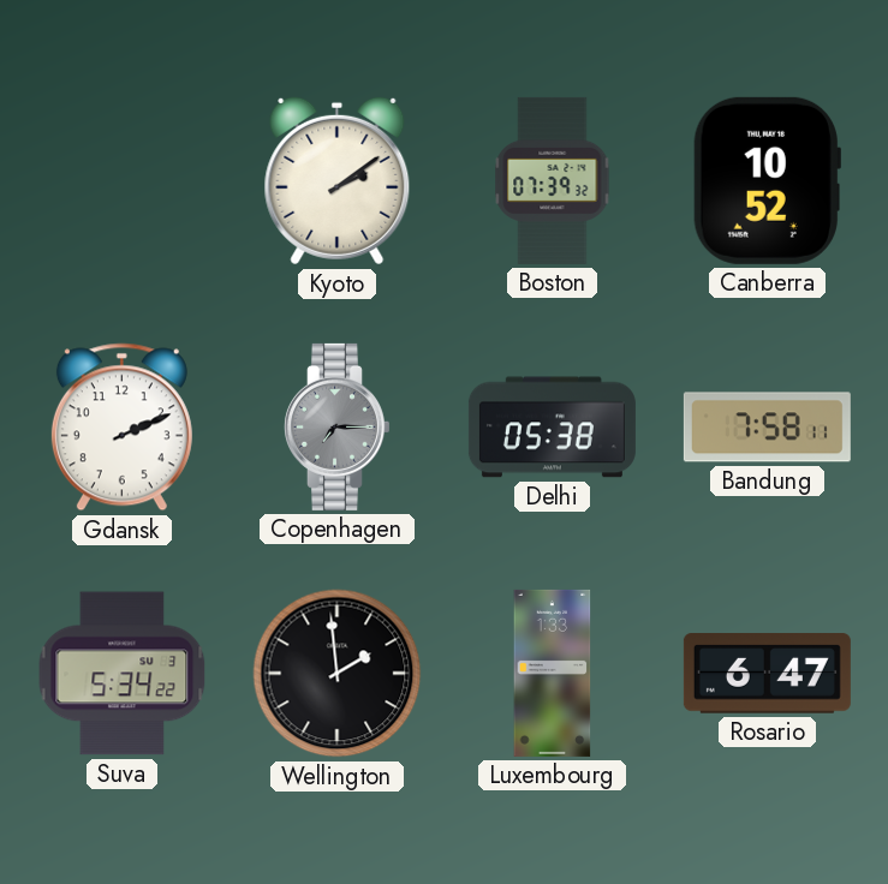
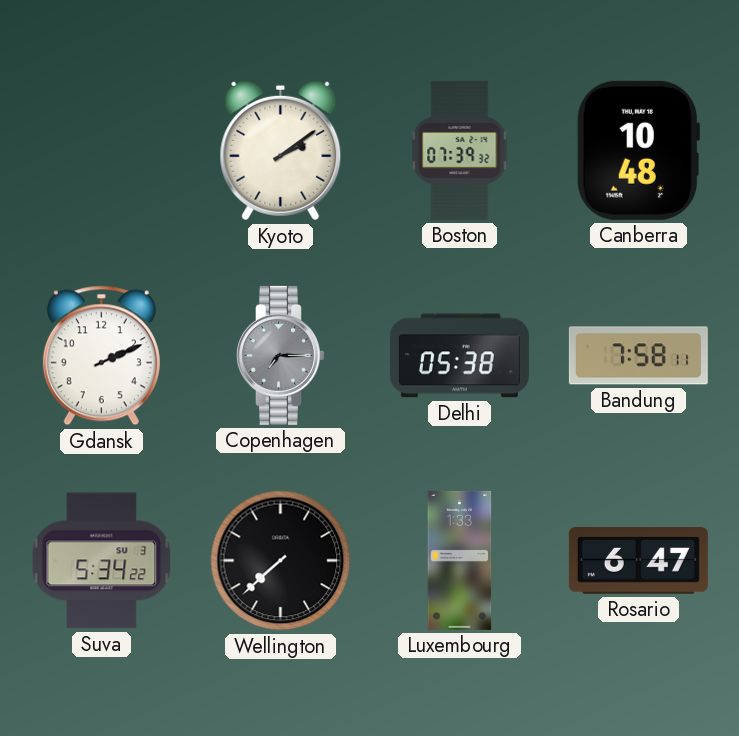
Canberra: 10:52 -> 10:48
Wellington: 1:59 -> 7:38
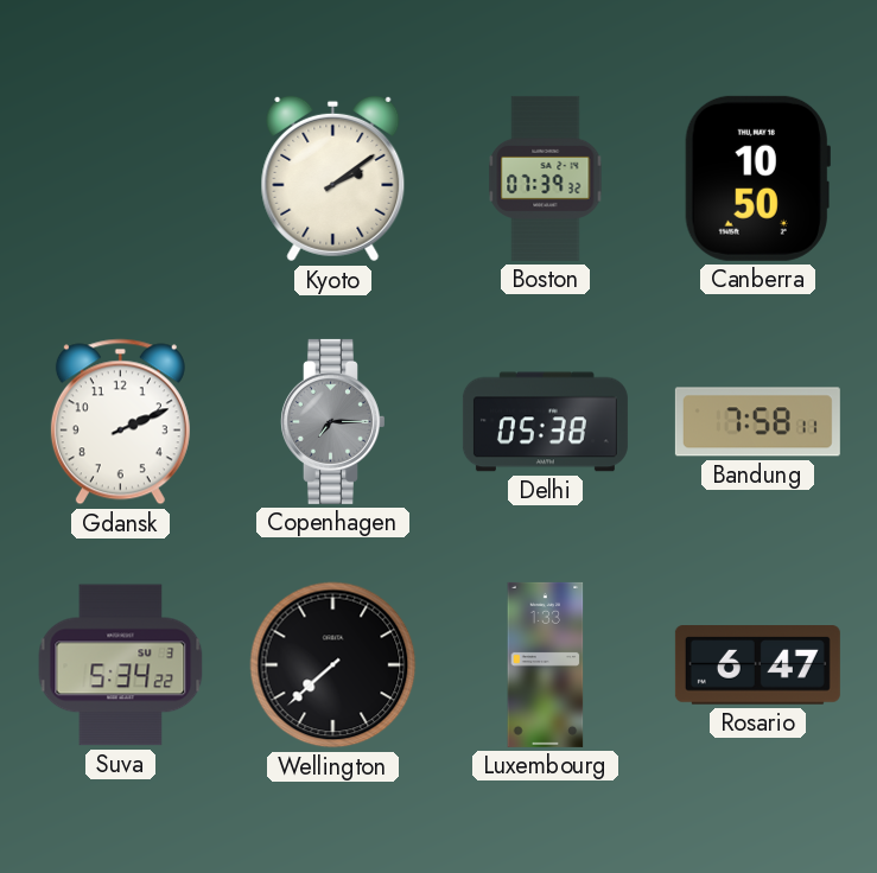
Canberra: 10:48 -> 10:50
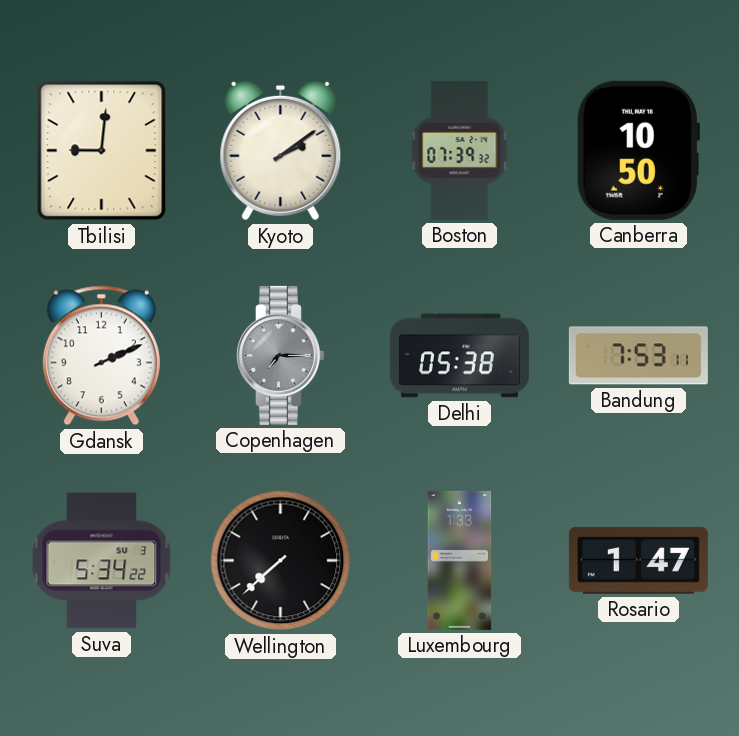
Tbilisi: none -> 9:01
Bandung: 7:58 -> 7:53
Rosario: 6:47 -> 1:47
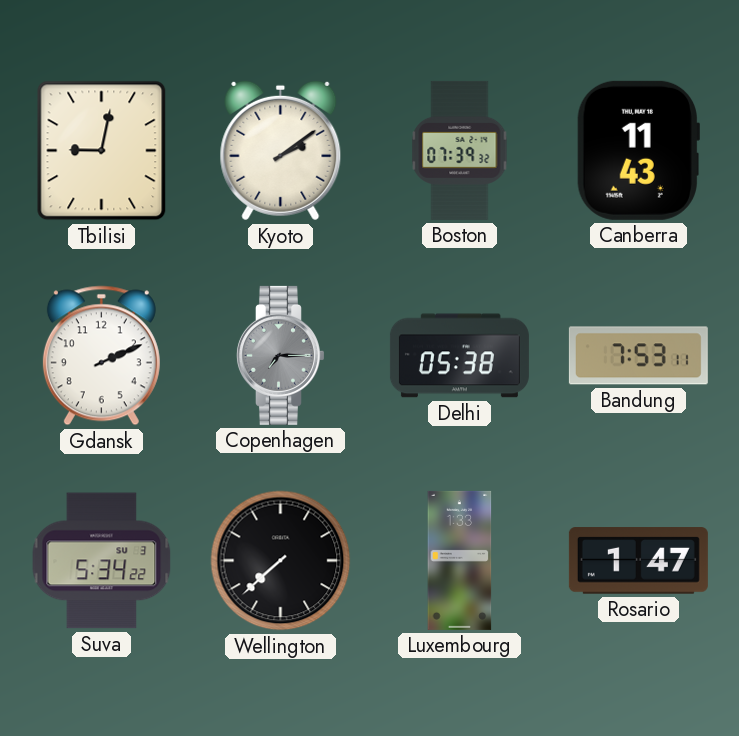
Tbilisi: 9:01 -> 9:02
Canberra: 10:50 -> 11:43
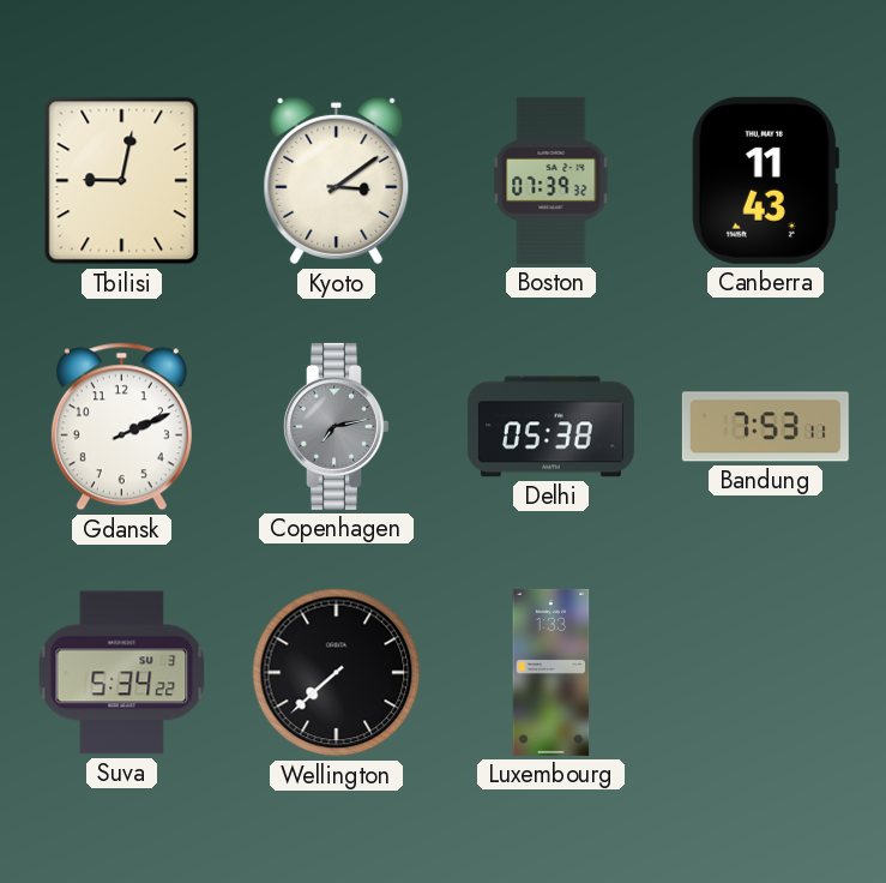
Kyoto: 2:09 -> 3:09
Copenhagen: 7:15 -> 7:13
Rosario: 1:47 -> none
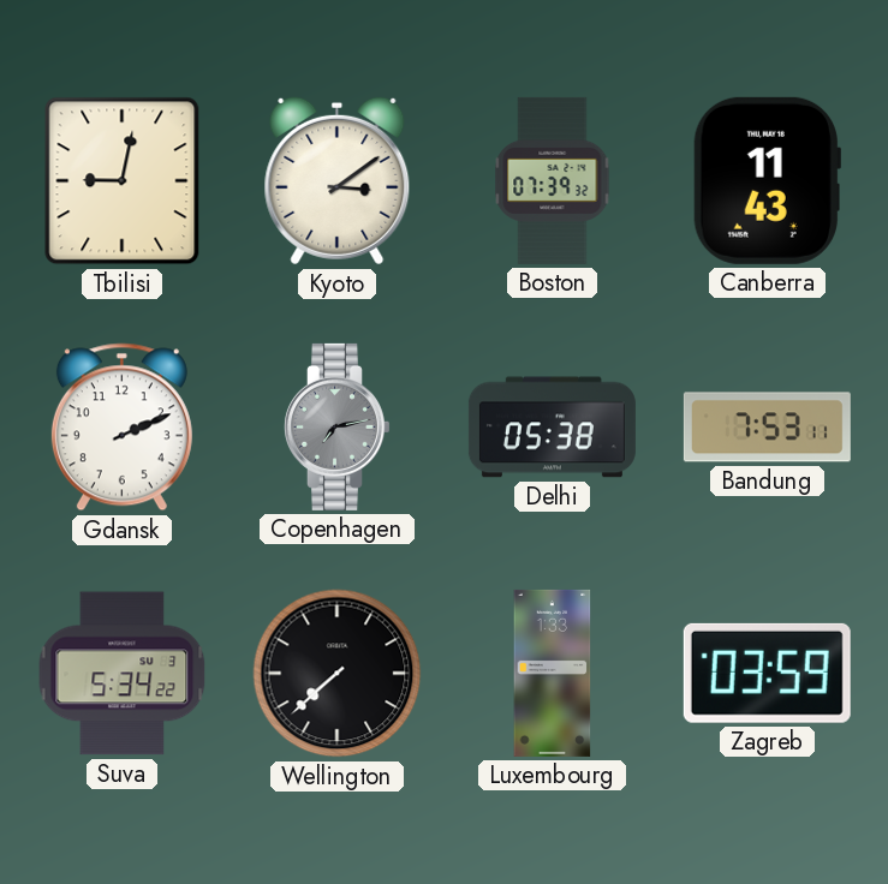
Zagreb: none -> 03:59
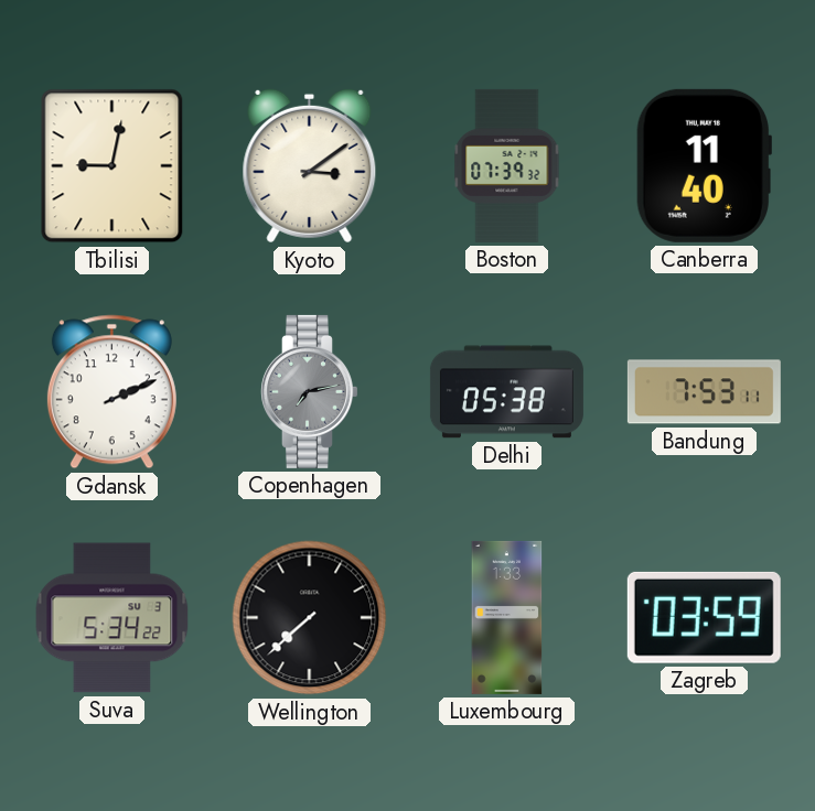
Canberra: 11:43 -> 11:40
